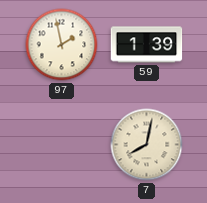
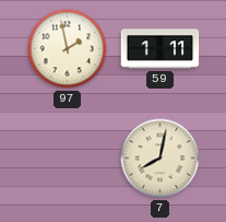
59: 1:39 -> 1:11
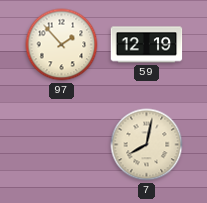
97: 1:58 -> 1:53
59: 1:11 -> 12:19
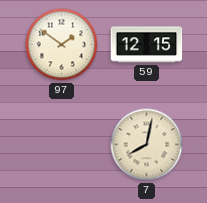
97: 1:53 -> 1:51
59: 12:19 -> 12:15
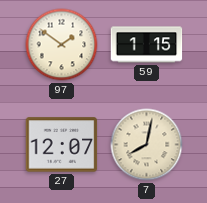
59: 12:15 -> 1:15
27: none -> 12:07
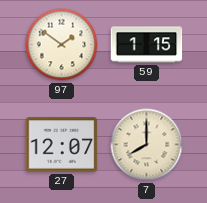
7: 8:02 -> 8:00
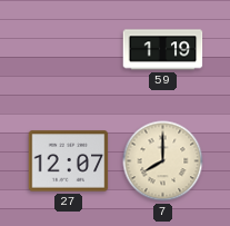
97: 1:51 -> none
59: 1:15 -> 1:19
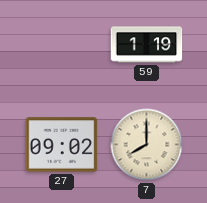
27: 12:07 -> 09:02
